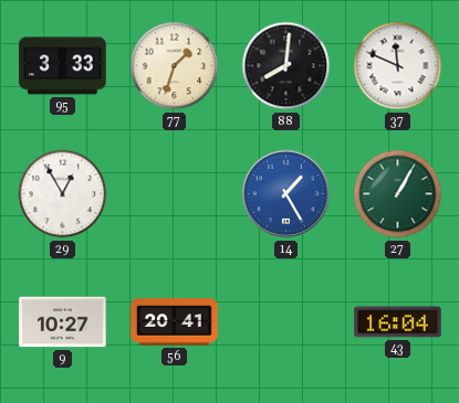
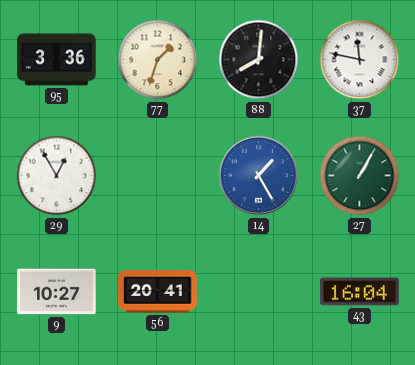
95: 3:33 -> 3:36
37: 11:49 -> 11:47
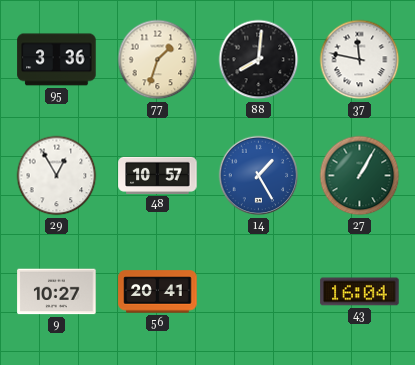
48: none -> 10:57
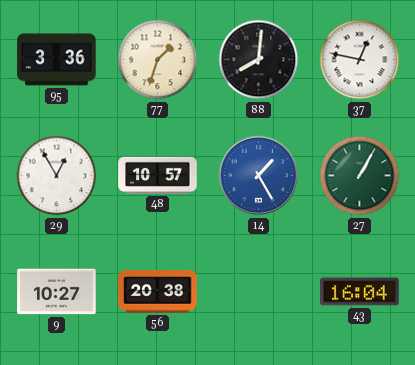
37: 11:47 -> 12:47
56: 20:41 -> 20:38
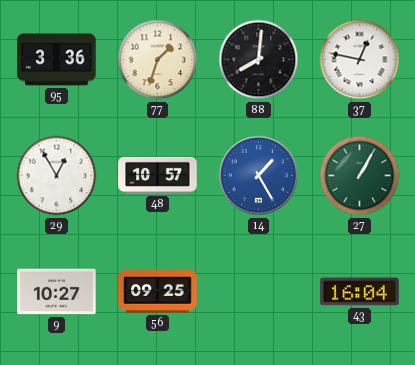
56: 20:38 -> 09:25
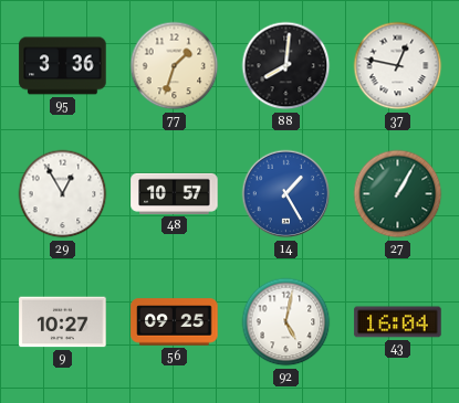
92: none -> 5:02
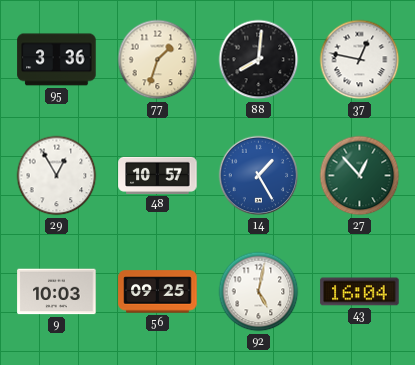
27: 1:05 -> 12:53
9: 10:27 -> 10:03
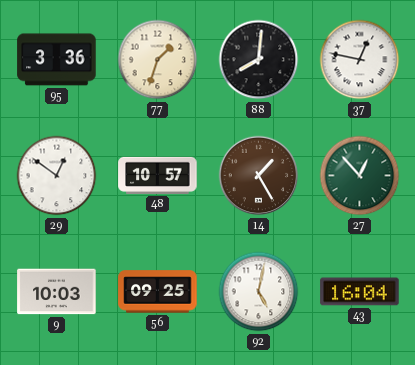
29: 12:55 -> 12:51
14 dial: blue -> brown
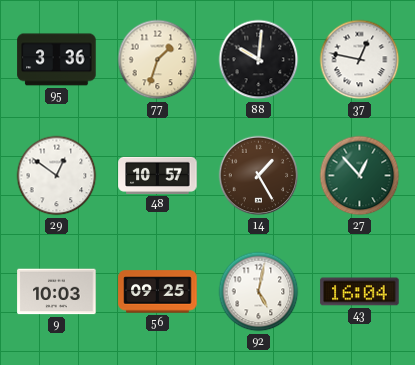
88: 8:01 -> 10:01
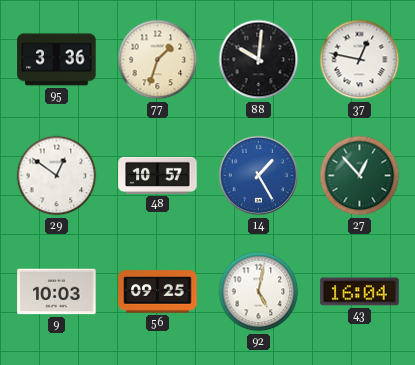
14 dial: brown -> blue
